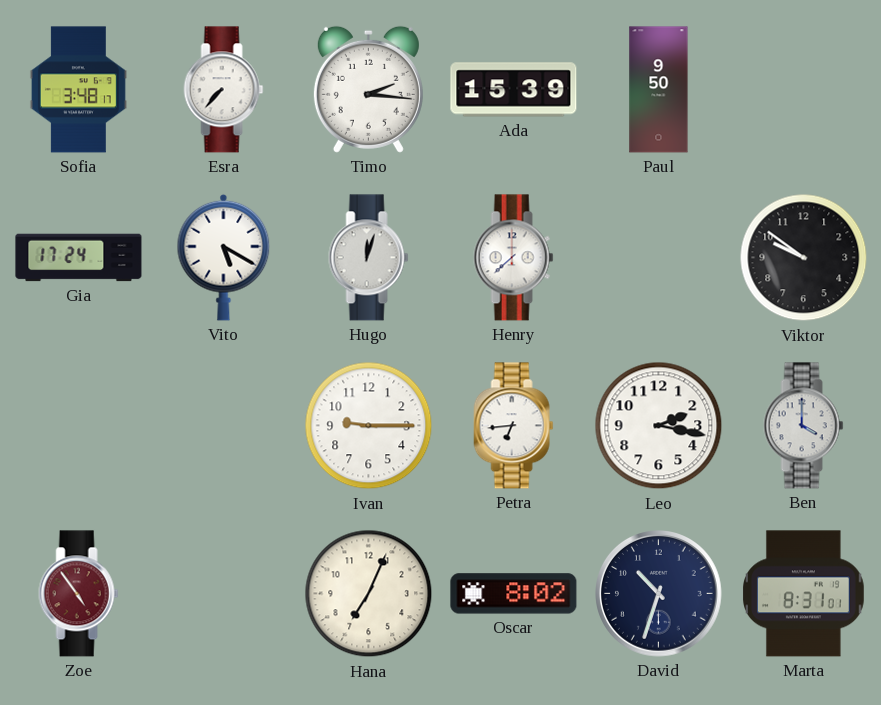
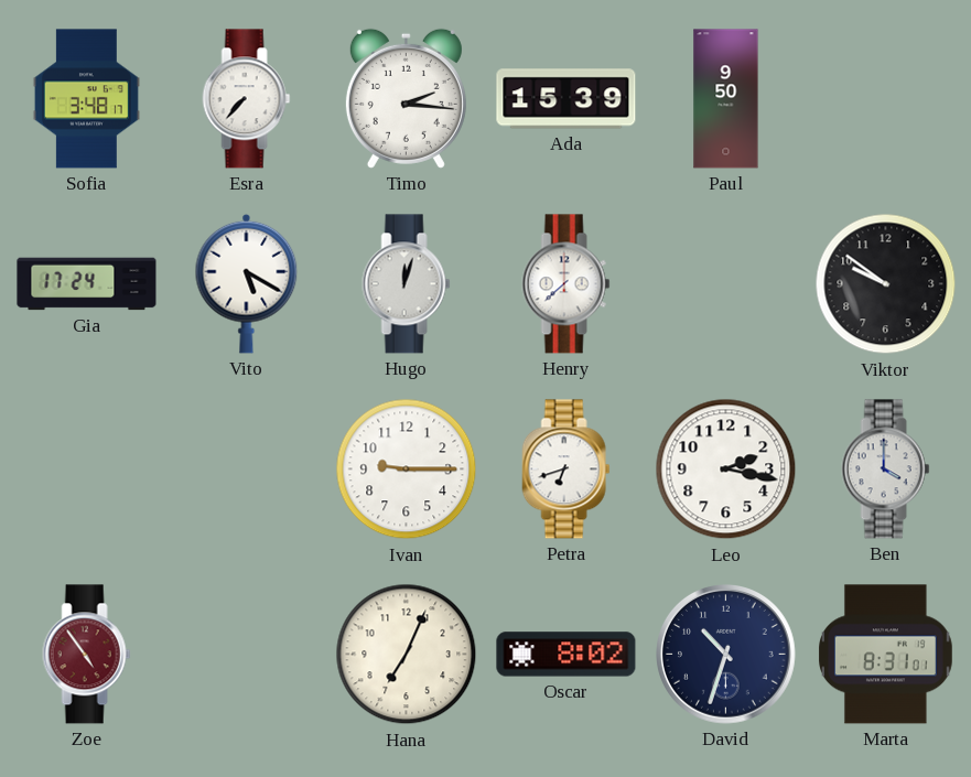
Petra: 6:44 -> 6:42
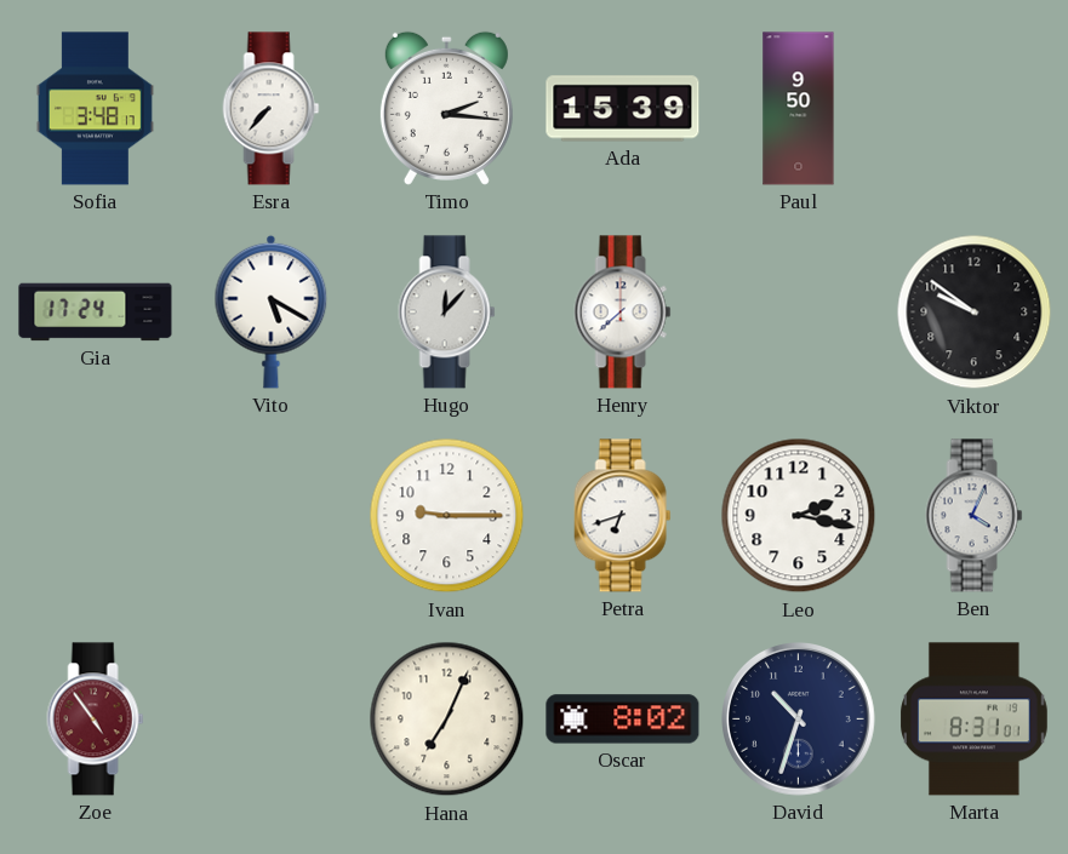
Hugo: 12:03 -> 12:07
Ben: 4:00 -> 4:04
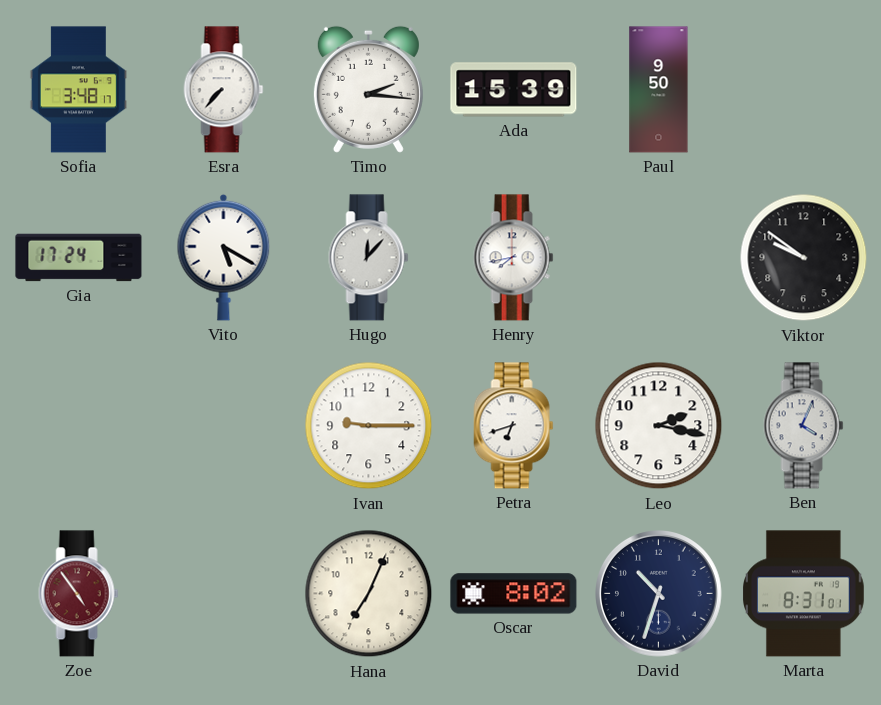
Henry: 7:38 -> 7:43
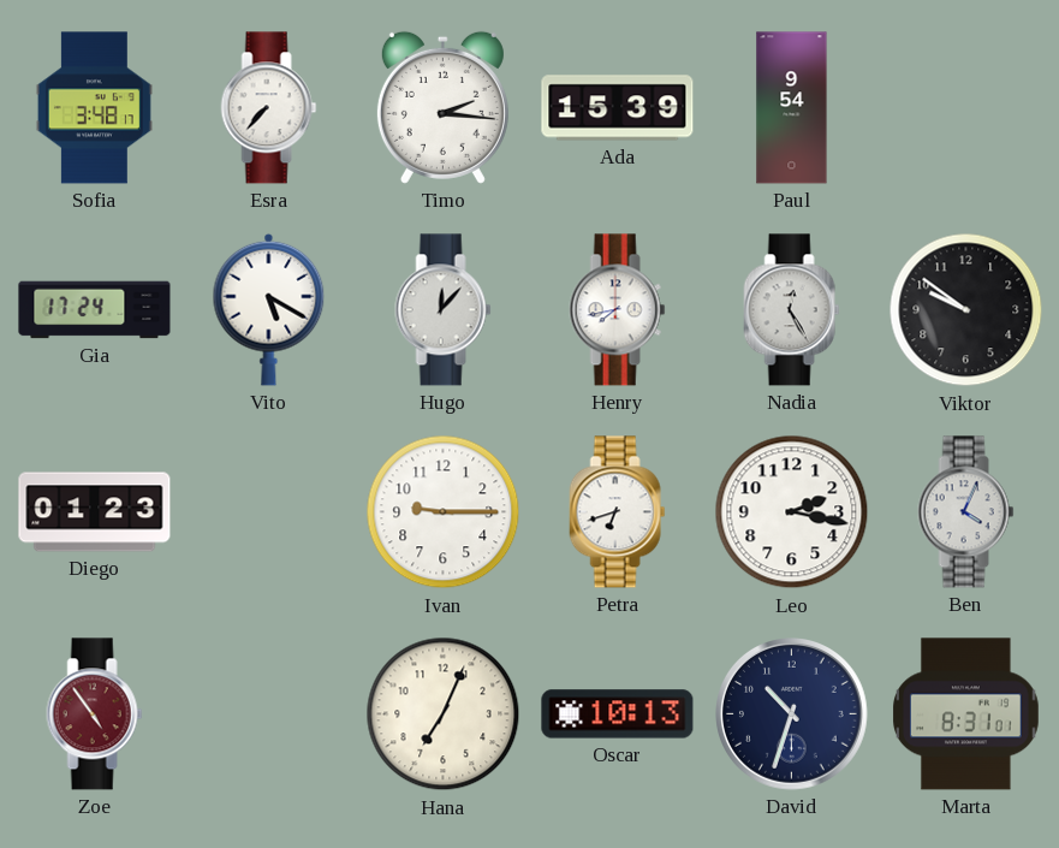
Paul: 9:50 -> 9:54
Nadia: none -> 12:25
Diego: none -> 01:23
Oscar: 8:02 -> 10:13
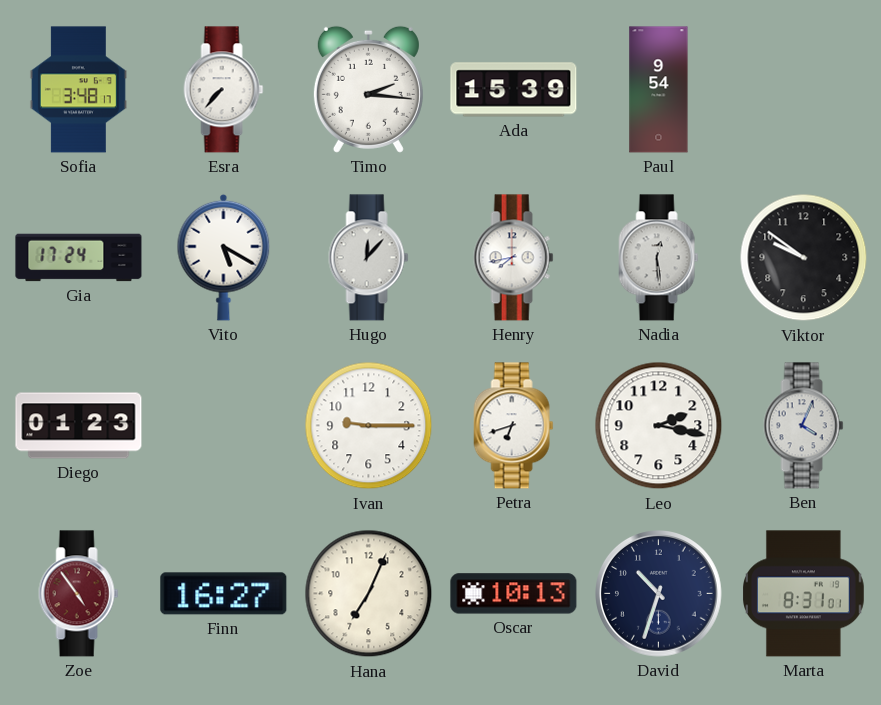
Nadia: 12:25 -> 12:29
Finn: none -> 16:27
